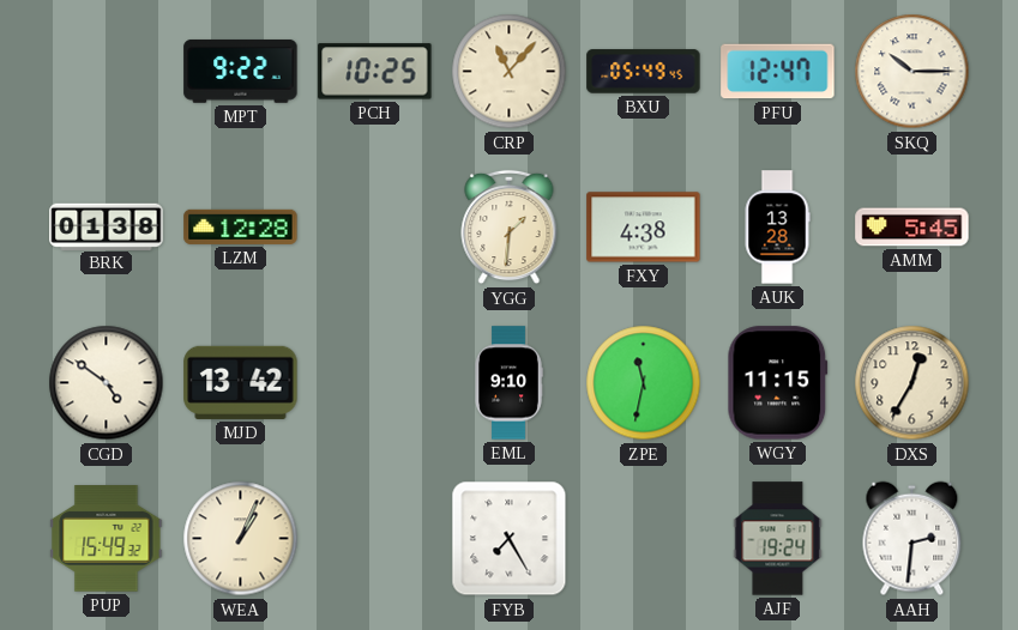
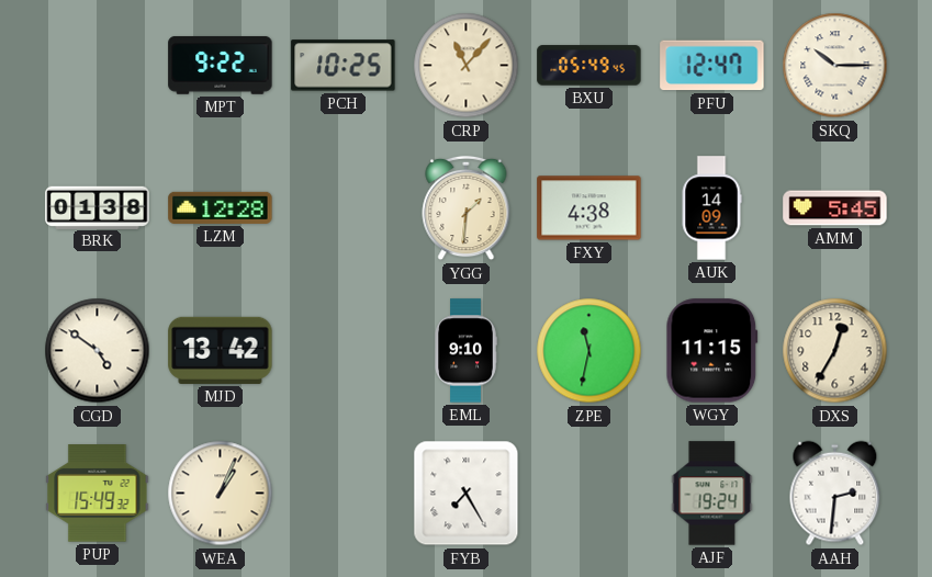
AUK: 13:28 -> 14:09
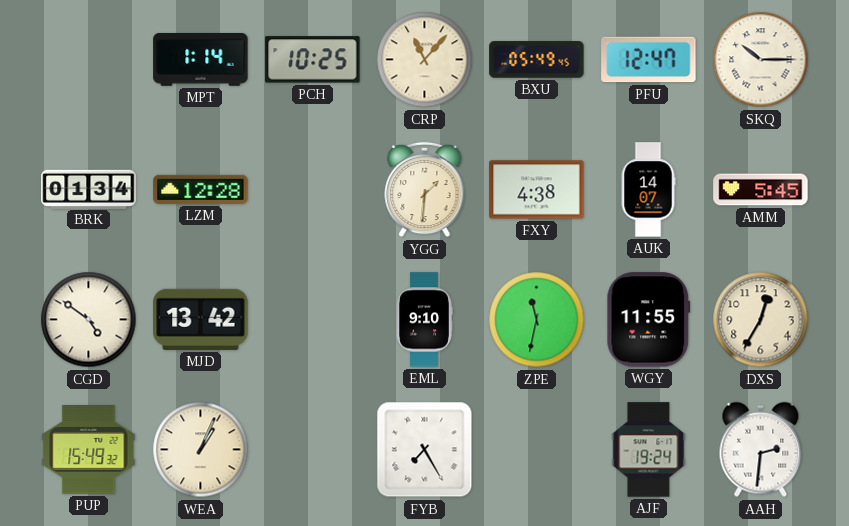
MPT: 9:22 -> 1:14
BRK: 01:38 -> 01:34
AUK: 14:09 -> 14:07
WGY: 11:15 -> 11:55
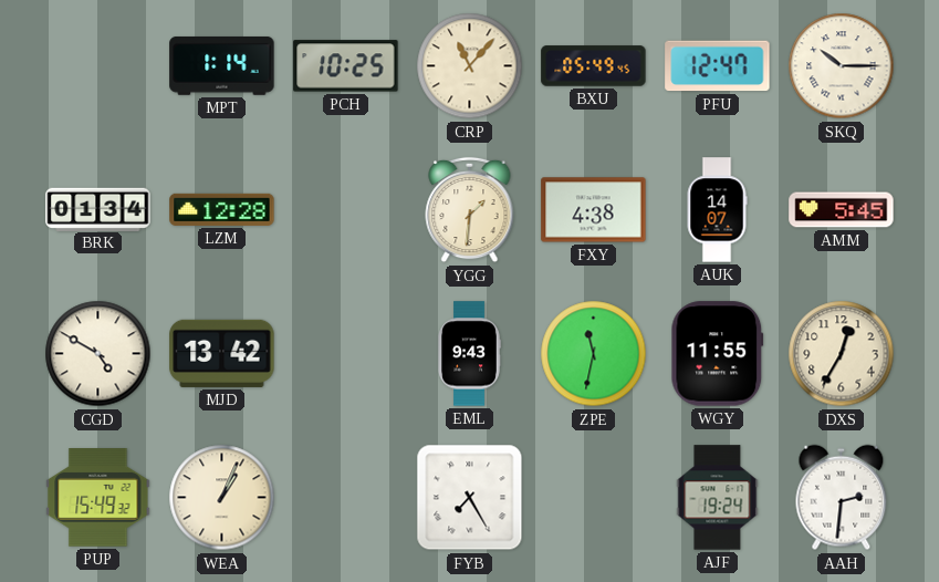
CGD: 4:51 -> 4:50
EML: 9:10 -> 9:43
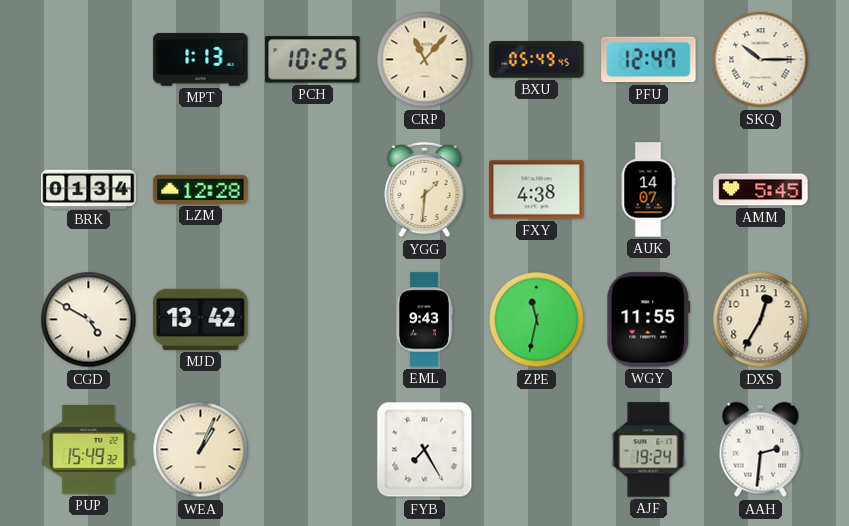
MPT: 1:14 -> 1:13
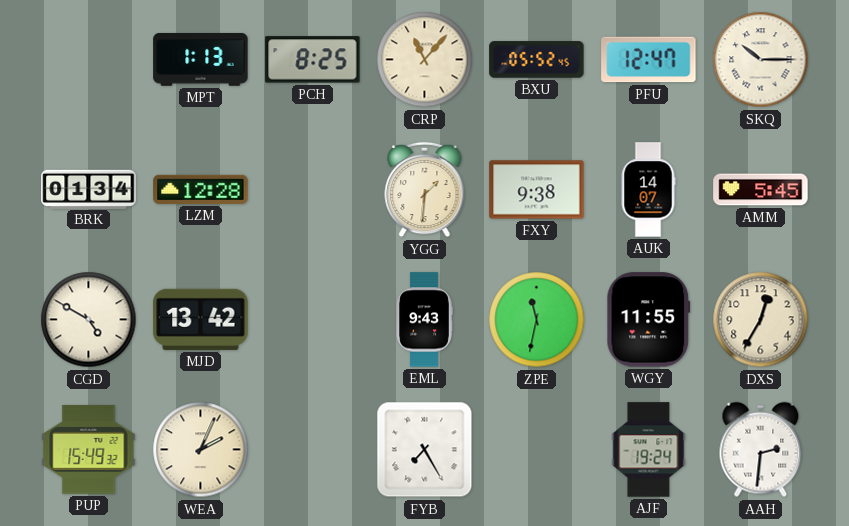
PCH: 10:25 -> 8:25
BXU: 05:49 -> 05:52
FXY: 4:38 -> 9:38
WEA: 1:04 -> 2:04
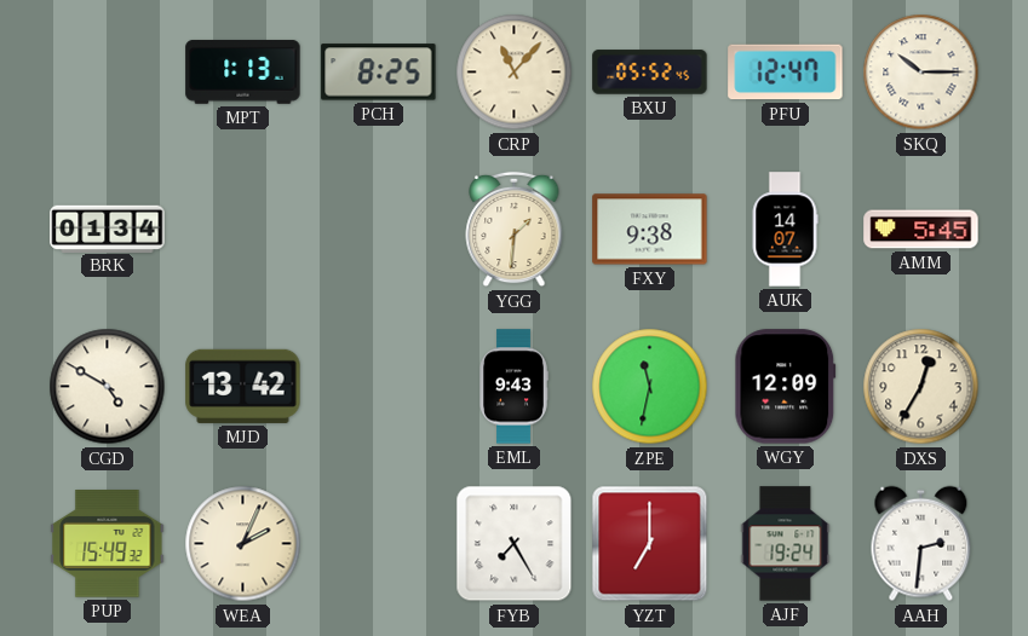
LZM: 12:28 -> none
WGY: 11:55 -> 12:09
YZT: none -> 7:00
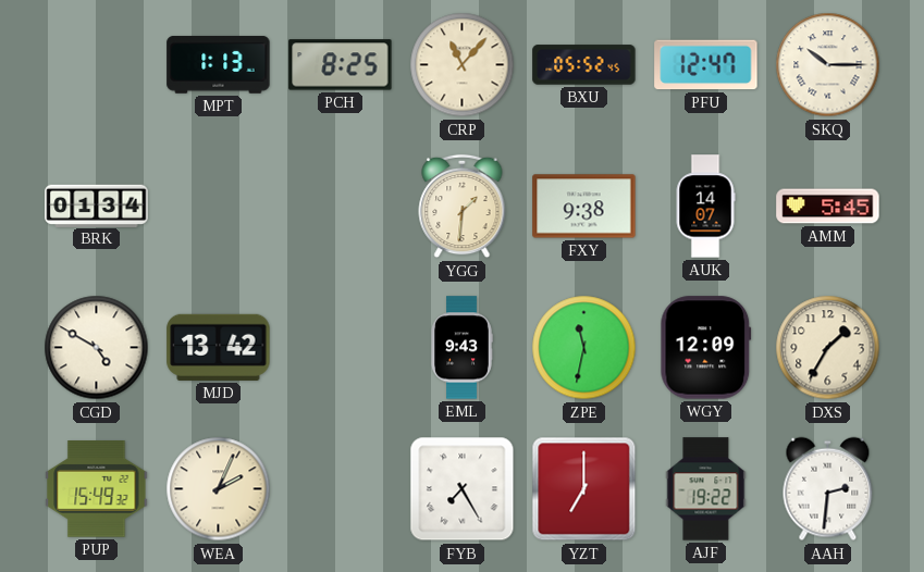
DXS: 12:35 -> 1:35
AJF: 19:24 -> 19:22
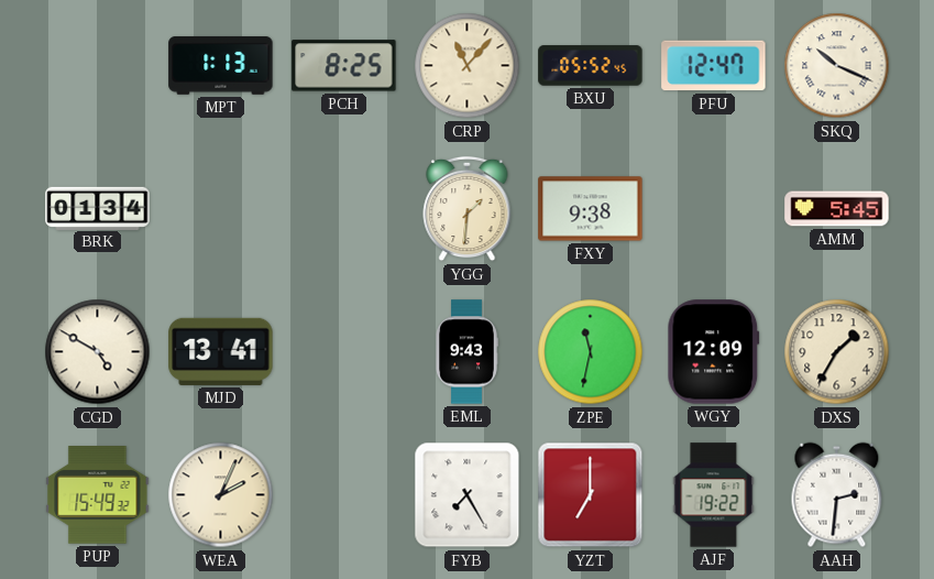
SKQ: 10:15 -> 10:19
AUK: 14:07 -> none
MJD: 13:42 -> 13:41
